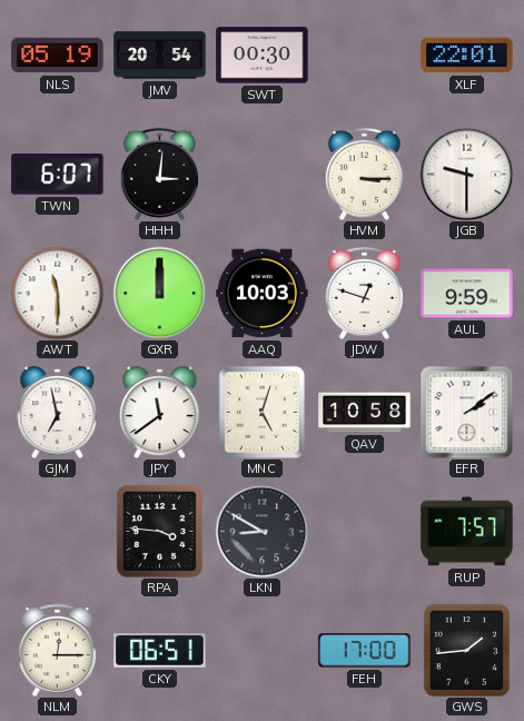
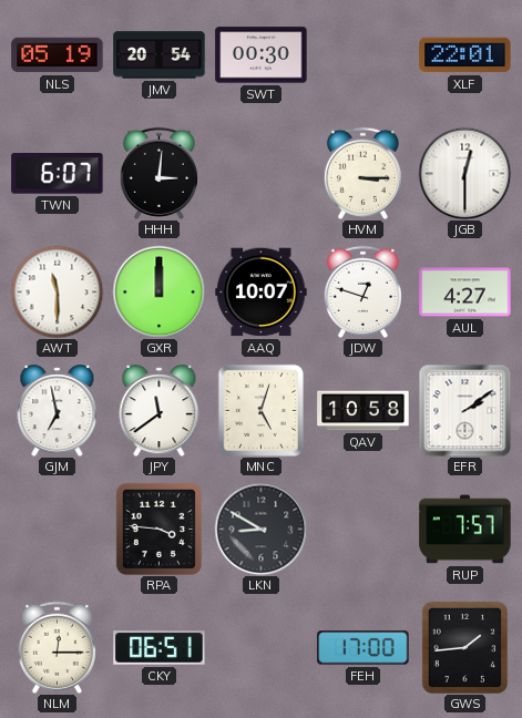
JGB: 9:30 -> 12:30
AAQ: 10:03 -> 10:07
AUL: 9:59 -> 4:27
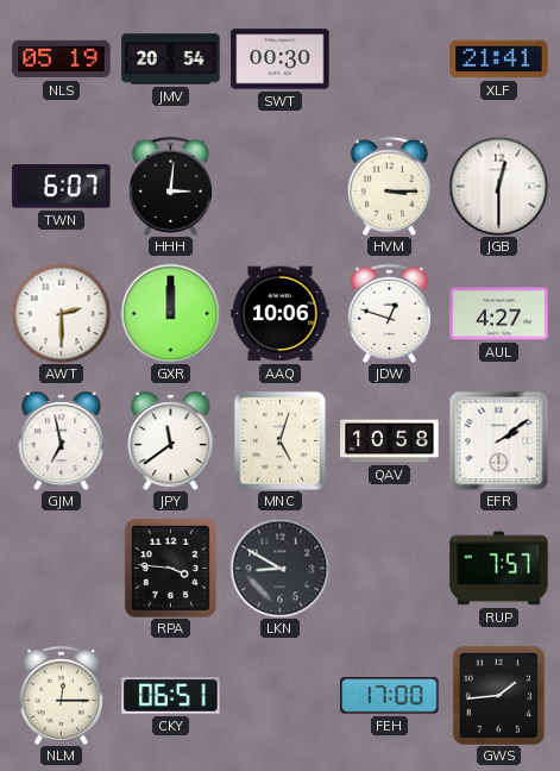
XLF: 22:01 -> 21:41
AWT: 11:30 -> 2:30
AAQ: 10:07 -> 10:06
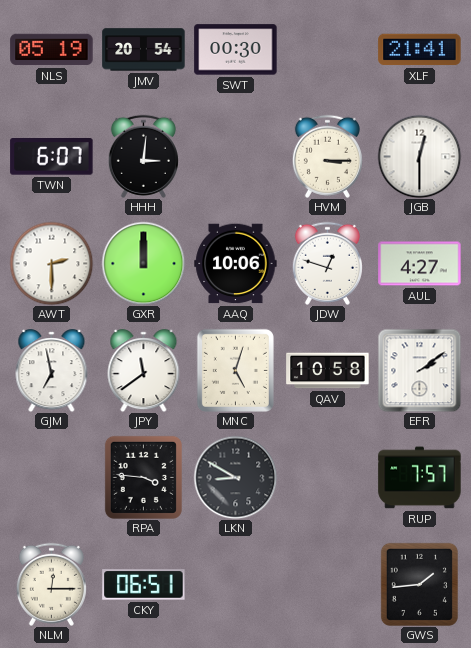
FEH: 17:00 -> none
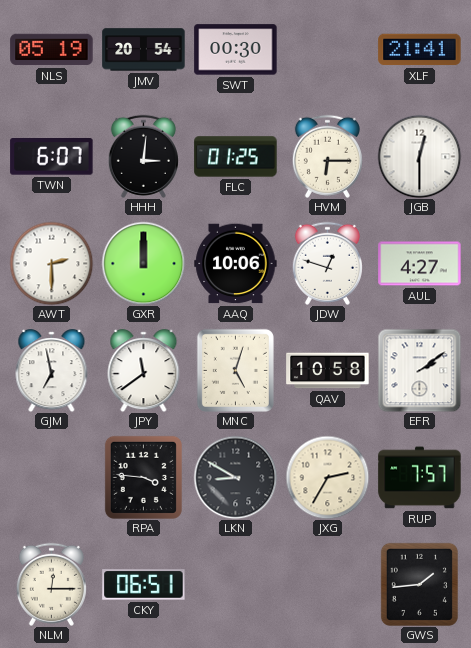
FLC: none -> 01:25
HVM: 3:15 -> 6:15
JXG: none -> 2:35
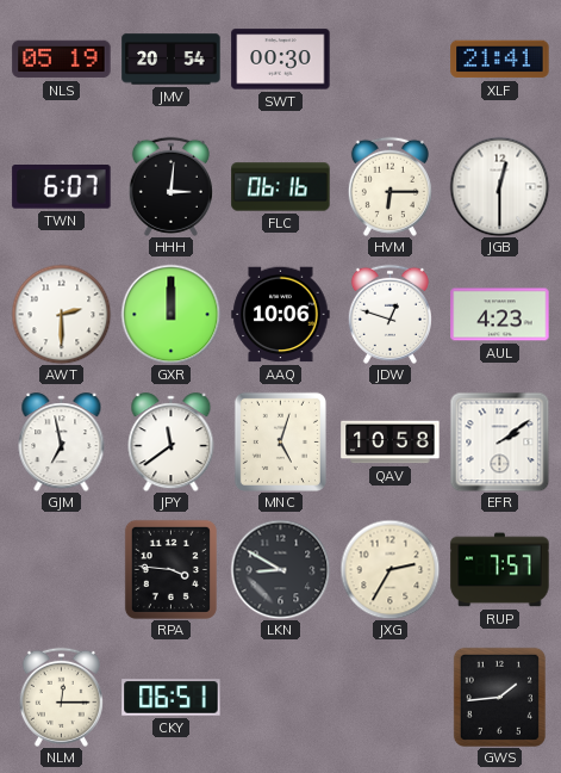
FLC: 01:25 -> 06:16
AUL: 4:27 -> 4:23
